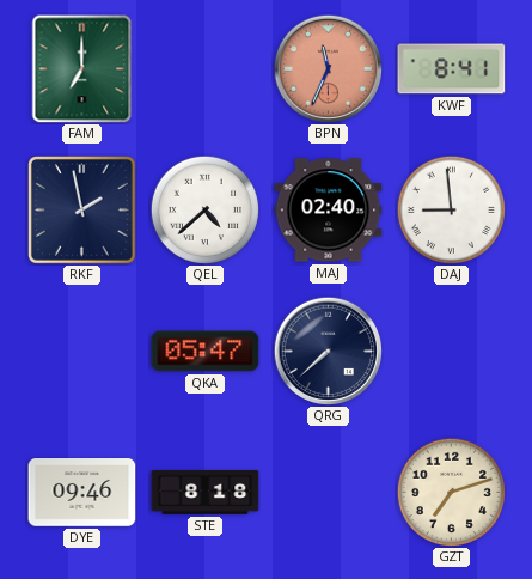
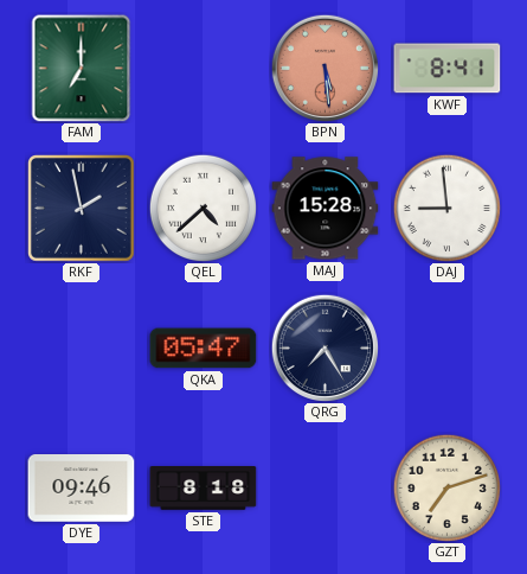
BPN: 11:34 -> 5:29
MAJ: 02:40 -> 15:28
QRG: 7:38 -> 7:25
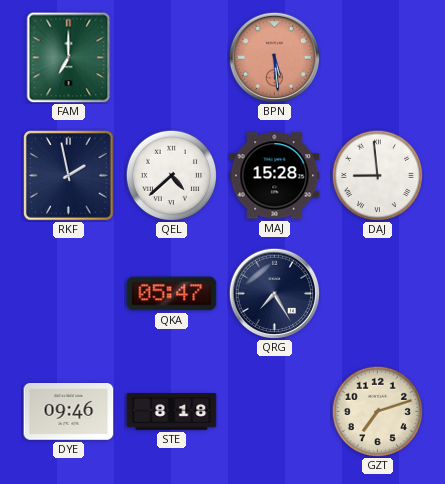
KWF: 8:41 -> none
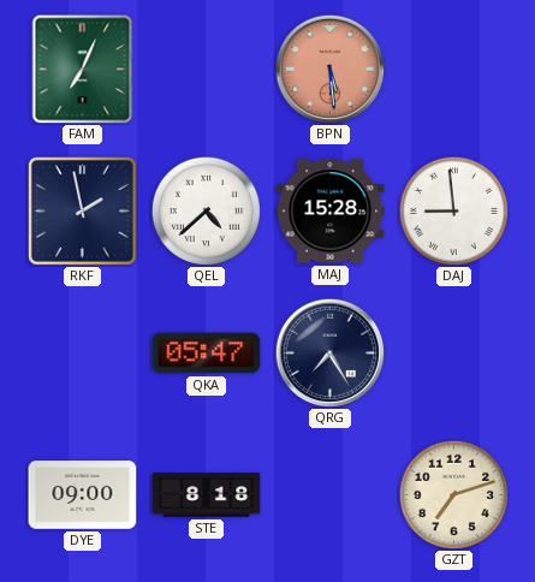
FAM: 7:00 -> 7:04
DYE: 09:46 -> 09:00
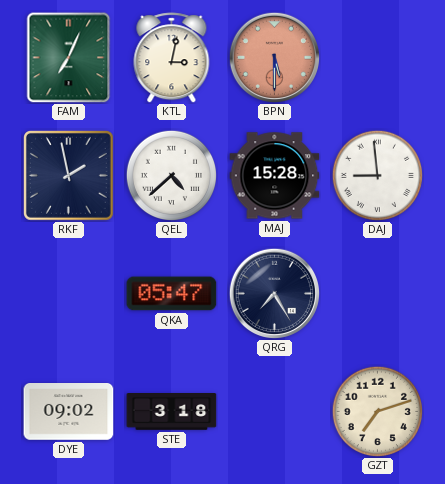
KTL: none -> 3:02
BPN: 5:29 -> 5:30
DYE: 09:00 -> 09:02
STE: 8:18 -> 3:18
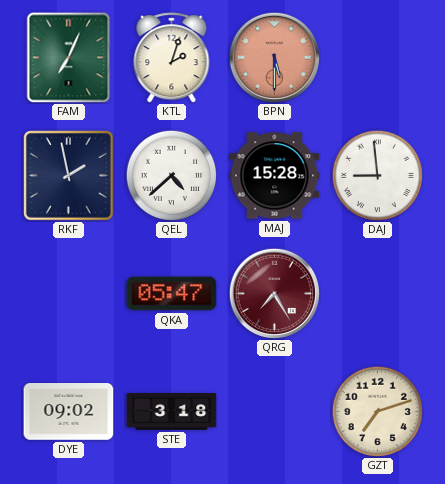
KTL: 3:02 -> 2:03
QRG dial: navy -> burgundy
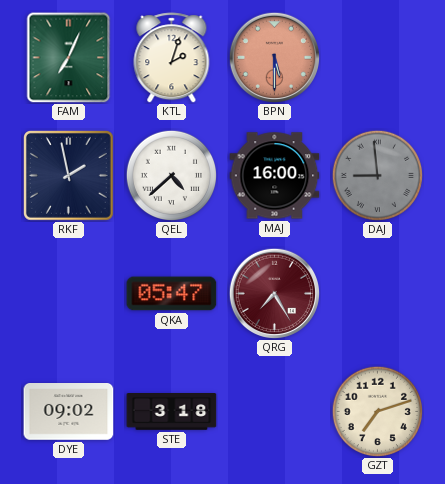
MAJ: 15:28 -> 16:00
DAJ dial: white -> grey
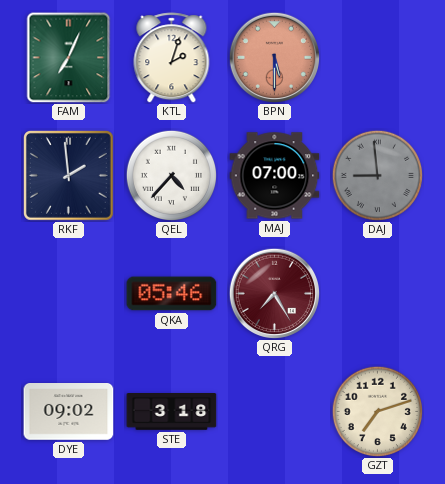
RKF: 1:58 -> 1:59
QEL: 4:38 -> 4:37
MAJ: 16:00 -> 07:00
QKA: 05:47 -> 05:46
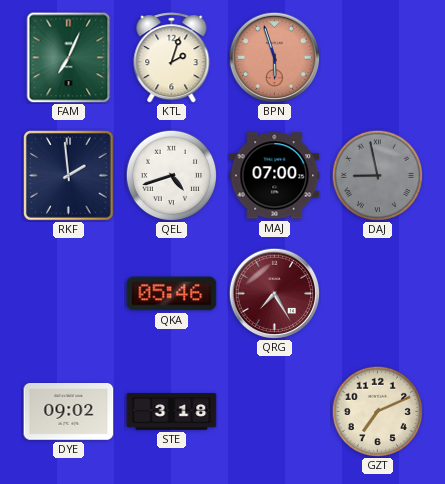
BPN: 5:30 -> 5:57
QEL: 4:37 -> 4:42
DAJ: 8:59 -> 8:58
GZT: 7:12 -> 7:11
